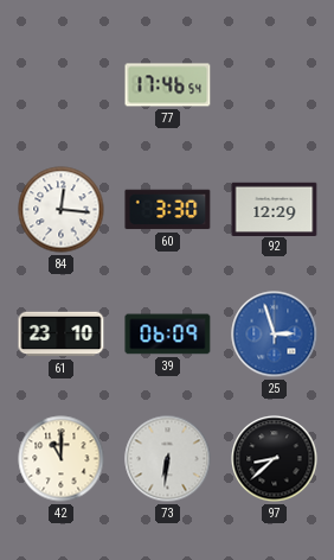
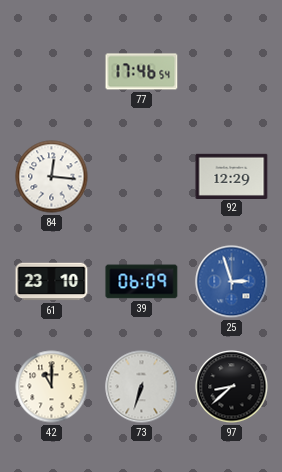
60: 3:30 -> none
73: 6:31 -> 6:33
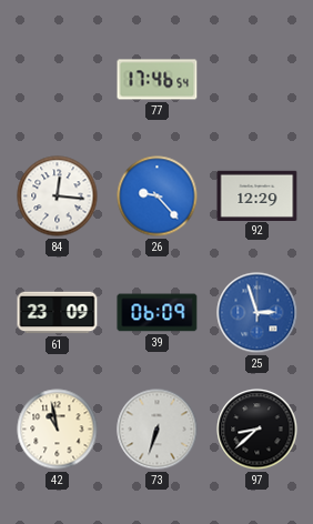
26: none -> 9:23
61: 23:10 -> 23:09
42: 11:00 -> 10:58
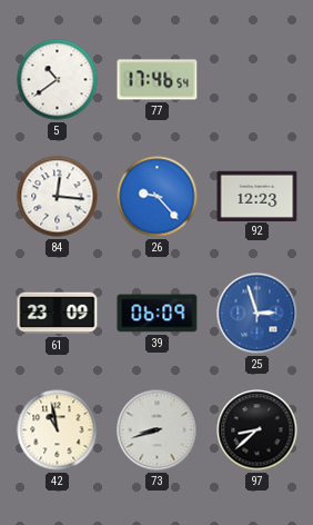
5: none -> 10:39
92: 12:29 -> 12:23
73: 6:33 -> 8:42
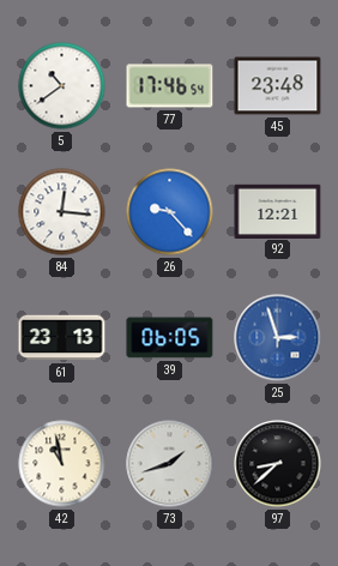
45: none -> 23:48
92: 12:23 -> 12:21
61: 23:09 -> 23:13
39: 06:09 -> 06:05
73: 8:42 -> 1:42
